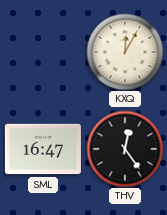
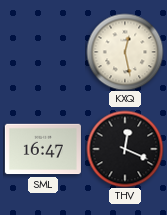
KXQ: 12:05 -> 12:28
THV: 12:24 -> 12:19
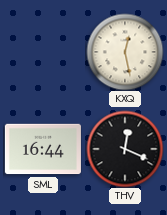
SML: 16:47 -> 16:44
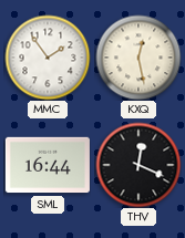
MMC: none -> 1:54
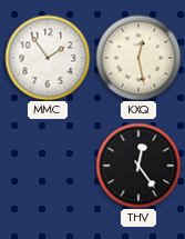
SML: 16:44 -> none
THV: 12:19 -> 12:24
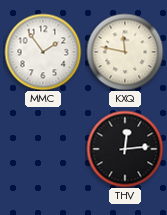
KXQ: 12:28 -> 11:47
THV: 12:24 -> 12:14
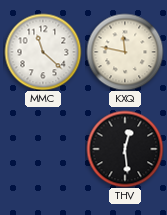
MMC: 1:54 -> 11:22
THV: 12:14 -> 12:29
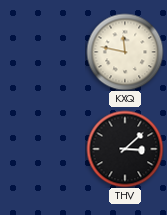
MMC: 11:22 -> none
THV: 12:29 -> 3:08
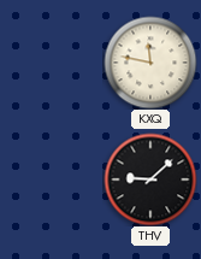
THV: 3:08 -> 9:08
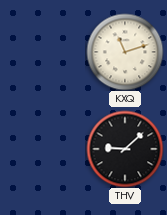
KXQ: 11:47 -> 11:12
